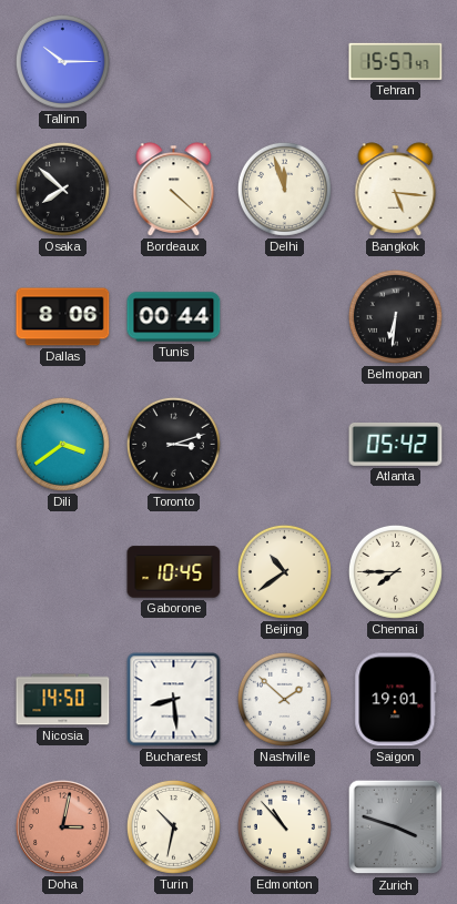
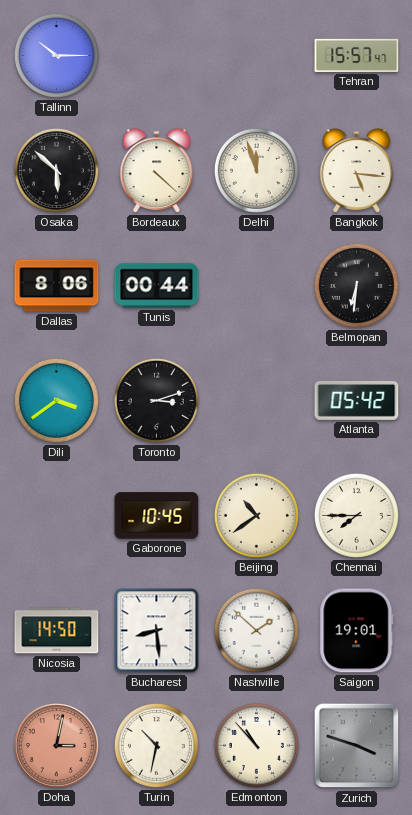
Osaka: 7:52 -> 5:52
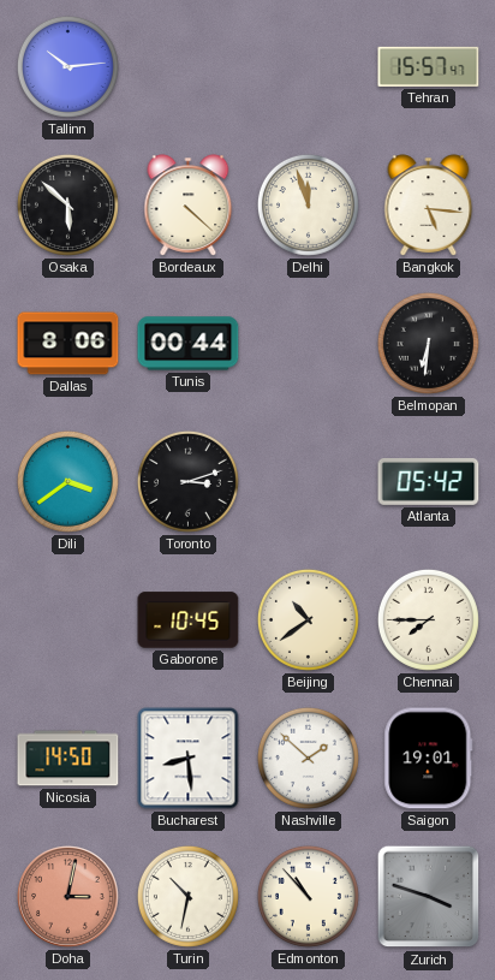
Tallinn: 10:15 -> 10:14
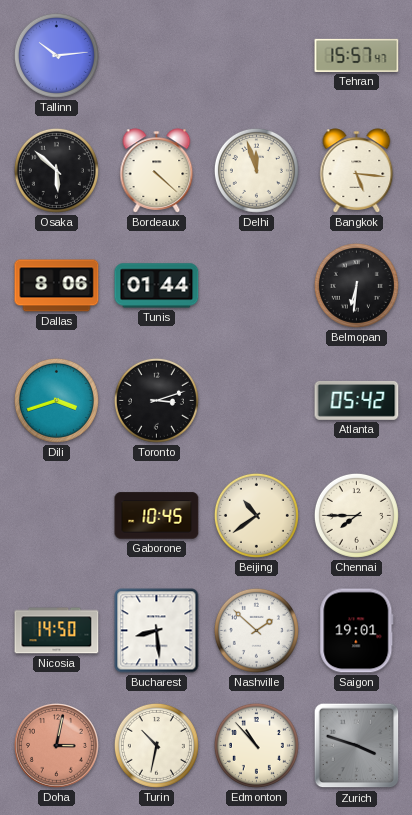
Tunis: 00:44 -> 01:44
Dili: 3:39 -> 3:42
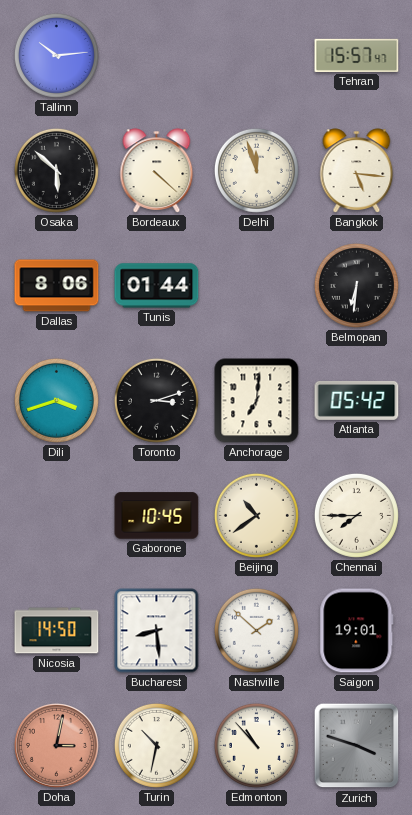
Anchorage: none -> 7:01
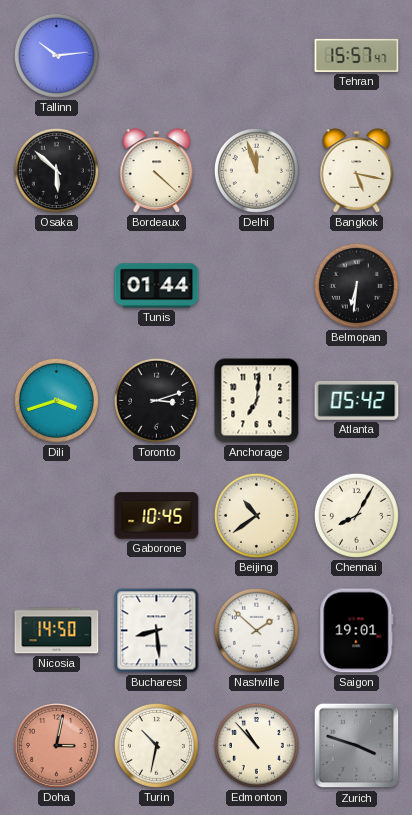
Bangkok: 5:16 -> 5:17
Dallas: 8:06 -> none
Chennai: 7:45 -> 8:05
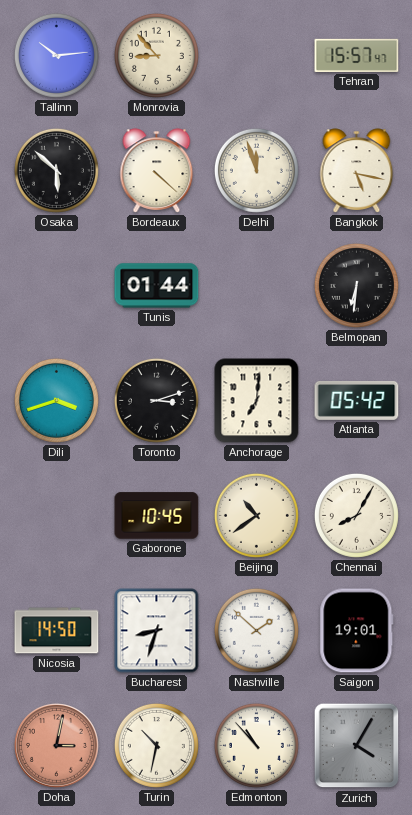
Monrovia: none -> 8:53
Bucharest: 8:29 -> 8:33
Zurich: 3:48 -> 4:05
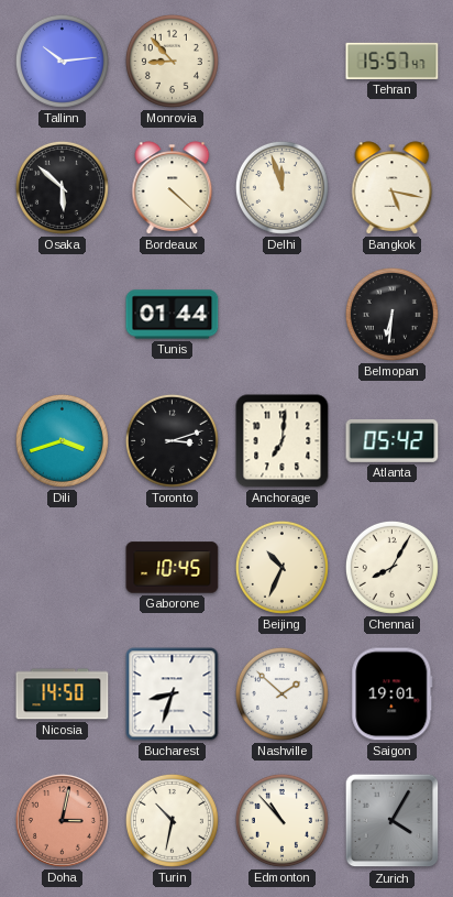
Beijing: 10:39 -> 10:34
